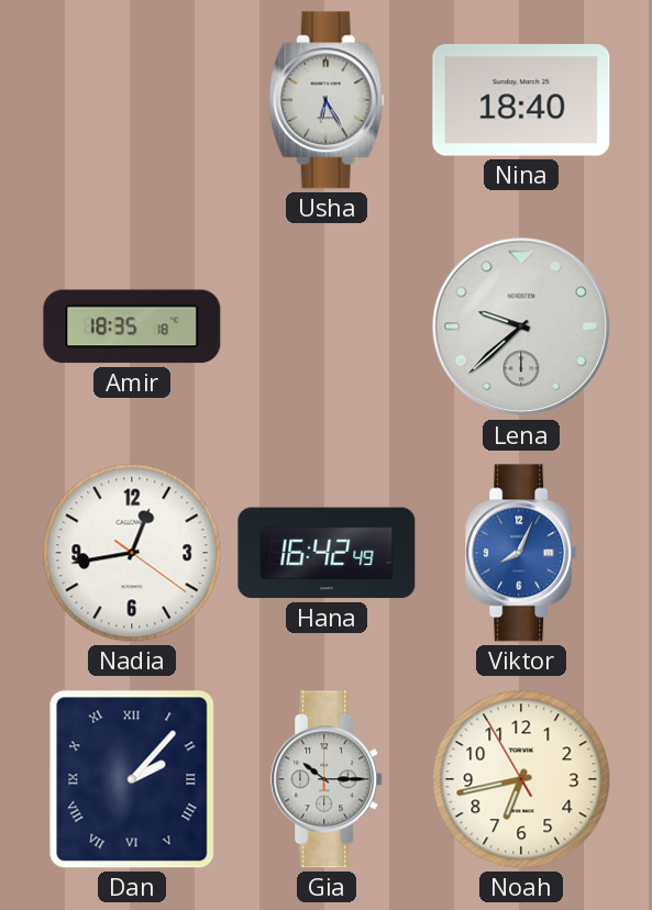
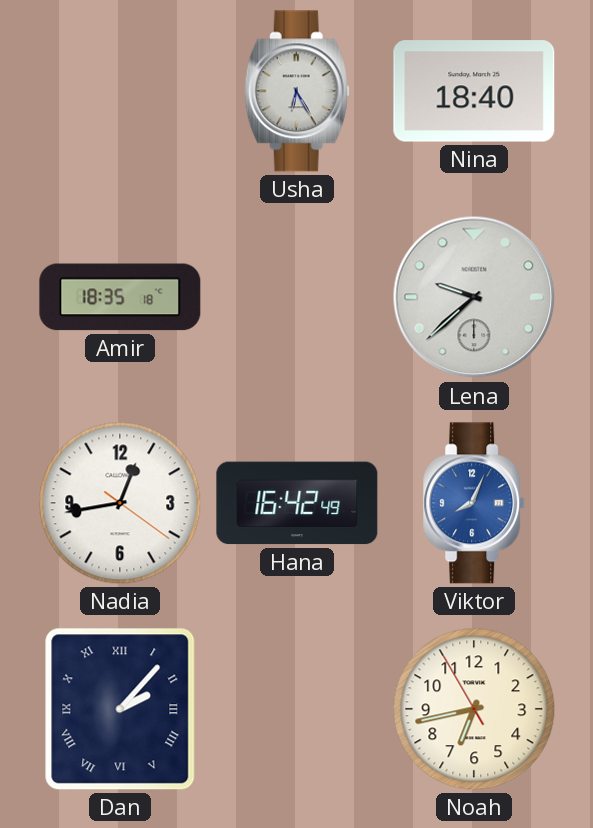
Gia: 10:15 -> none
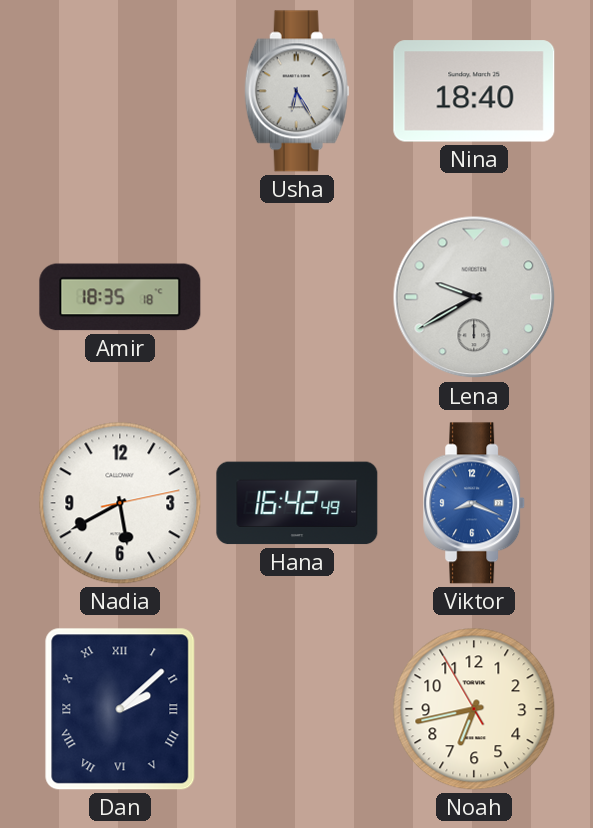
Lena: 9:38 -> 9:40
Nadia: 12:43 -> 5:40
Viktor: 8:04 -> 8:19
Dan: 2:07 -> 2:08
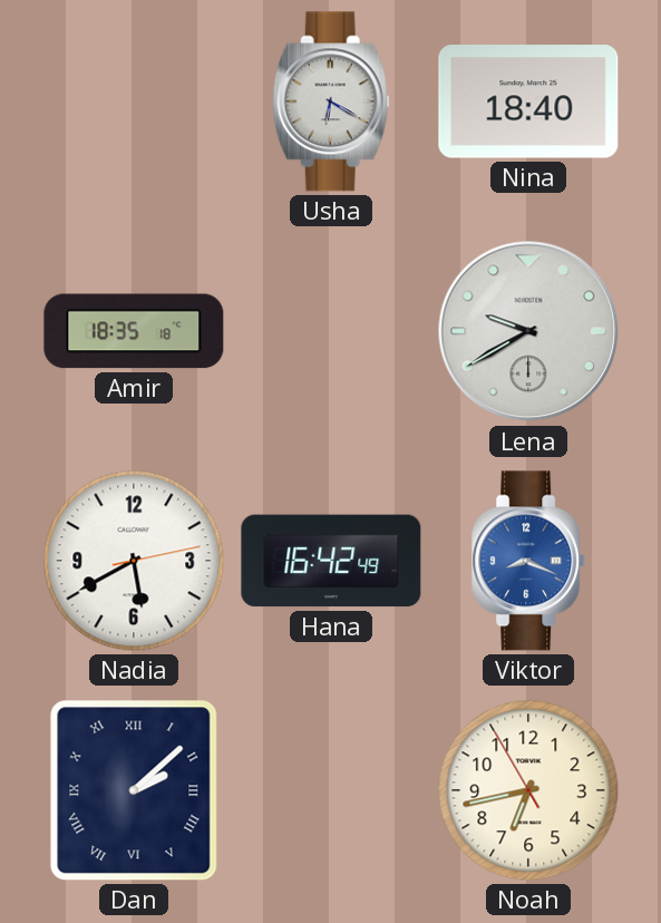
Usha: 6:25 -> 6:20
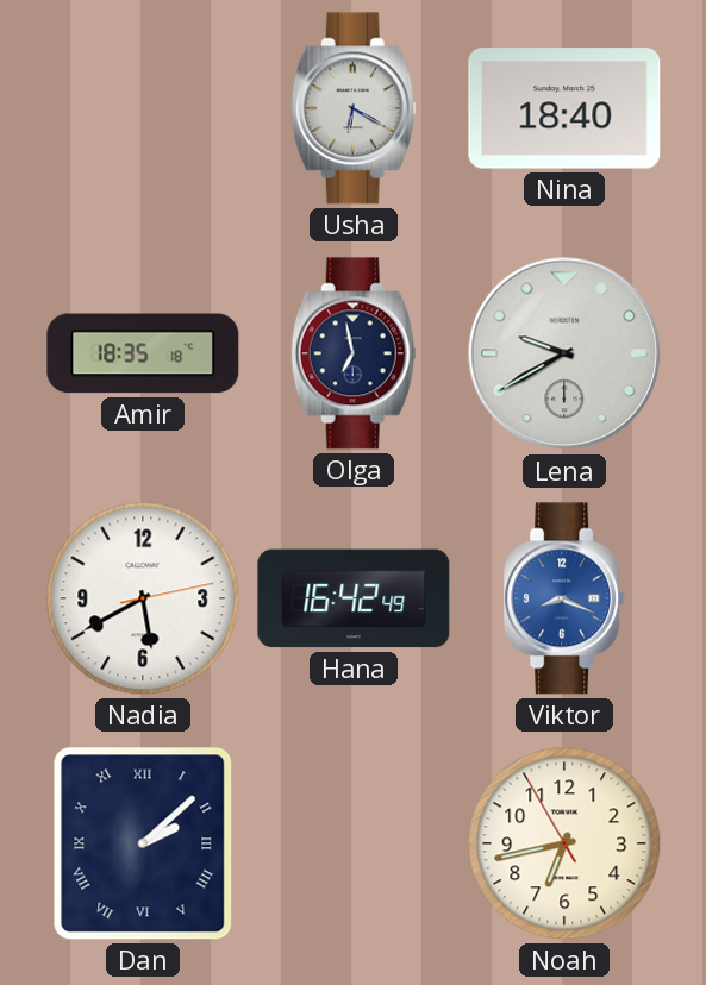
Olga: none -> 6:58
